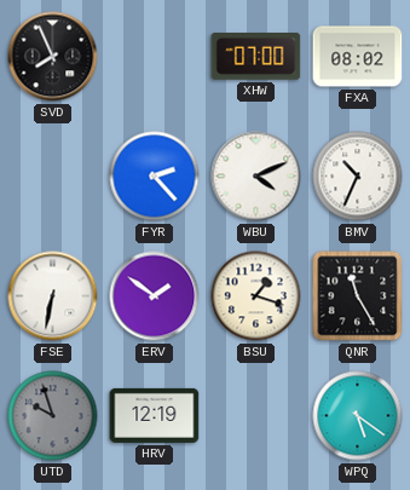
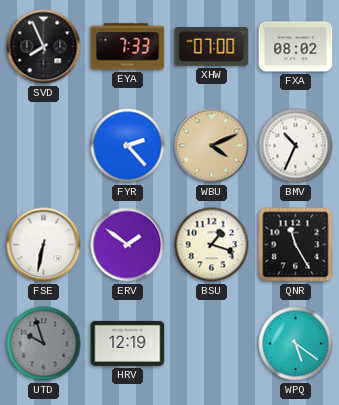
EYA: none -> 7:33
WBU dial: white -> champagne
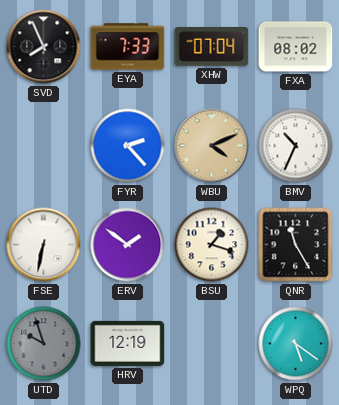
XHW: 07:00 -> 07:04
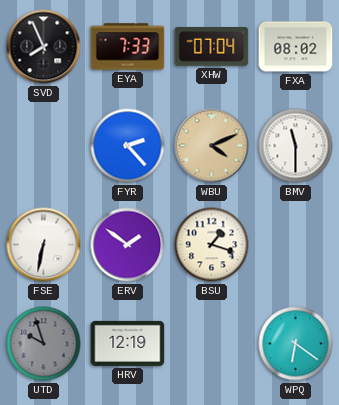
BMV: 10:34 -> 11:30
QNR: 11:25 -> none
WPQ: 5:21 -> 6:21
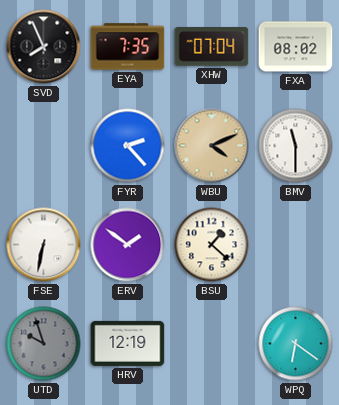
EYA: 7:33 -> 7:35
BSU: 1:18 -> 1:22
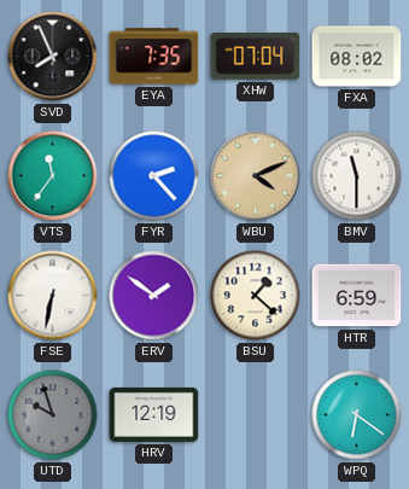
VTS: none -> 11:36
HTR: none -> 6:59
